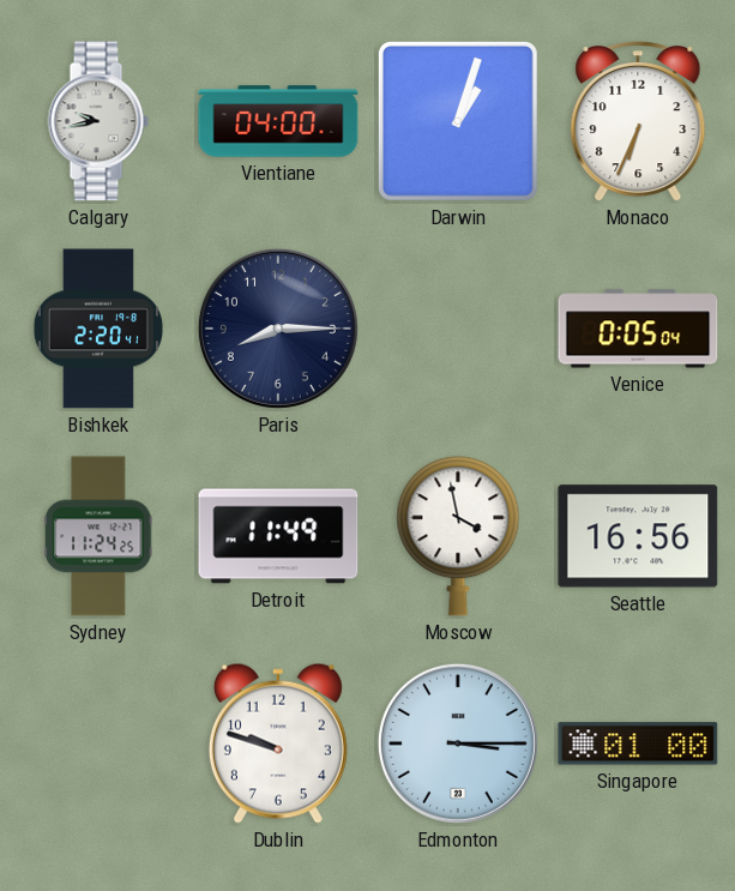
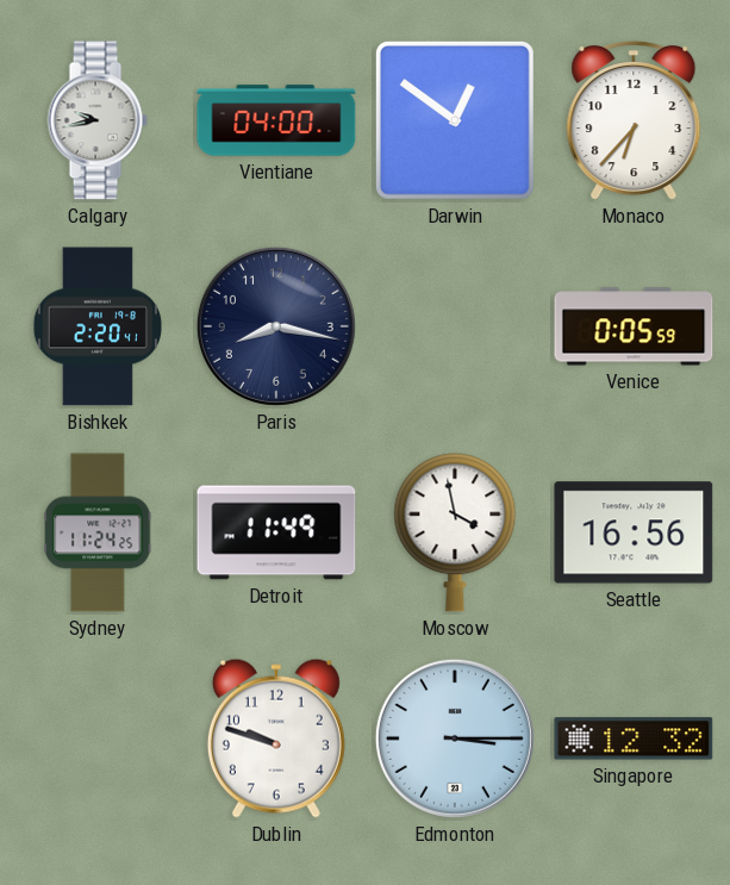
Darwin: 1:03 -> 12:51
Monaco: 6:34 -> 6:37
Paris: 8:15 -> 8:17
Venice: 0:05:04 -> 0:05:59
Singapore: 01:00 -> 12:32
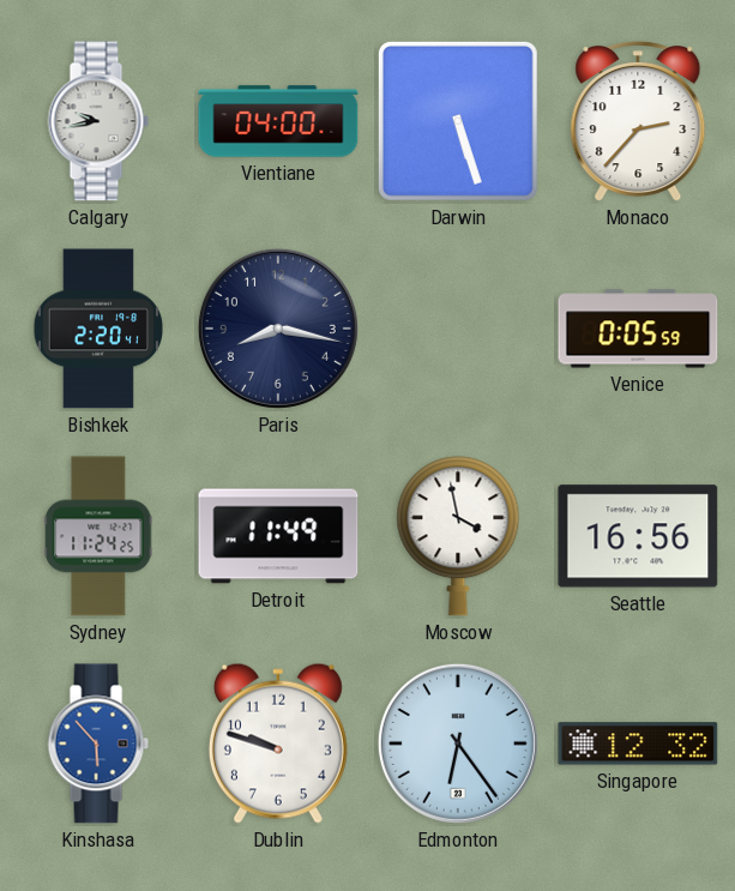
Darwin: 12:51 -> 5:27
Monaco: 6:37 -> 2:37
Kinshasa: none -> 5:53
Edmonton: 3:15 -> 6:24
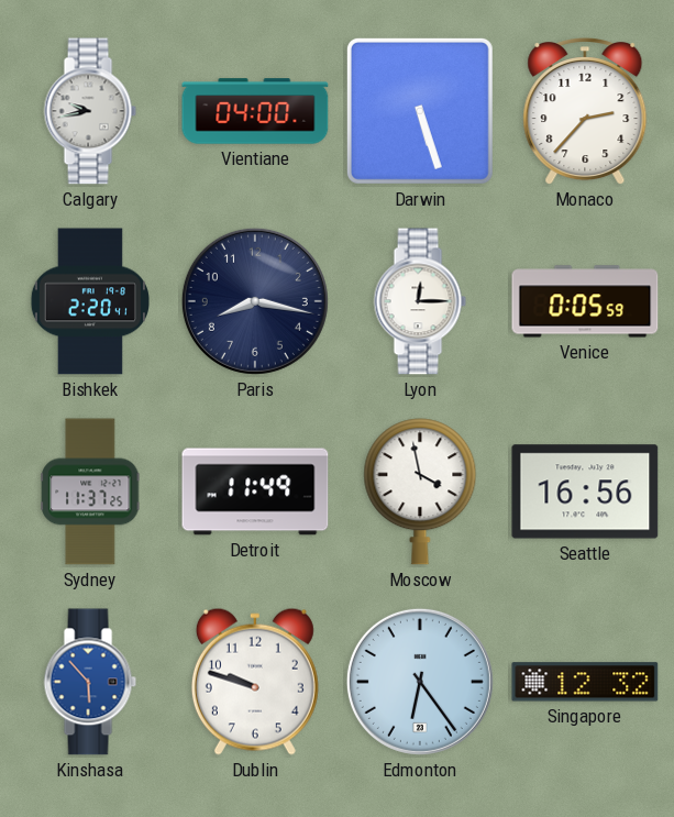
Lyon: none -> 12:15
Sydney: 11:24 -> 11:37
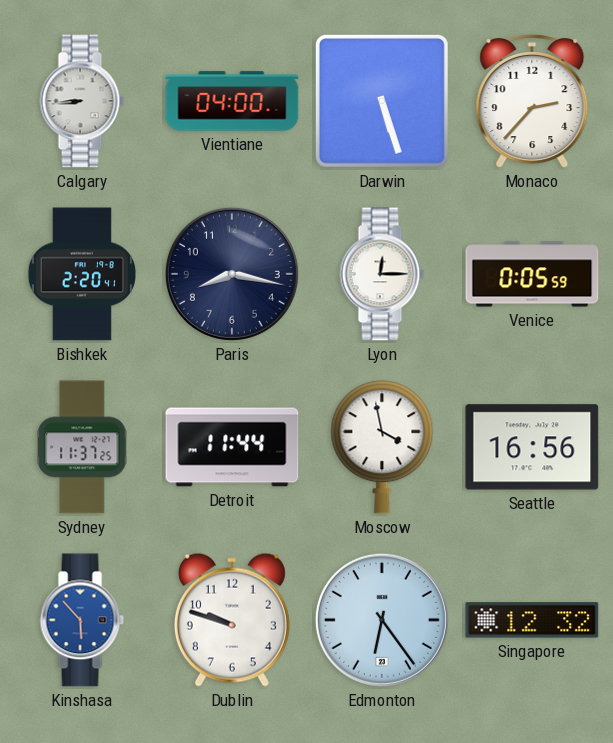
Calgary: 9:43 -> 8:44
Detroit: 11:49 -> 11:44
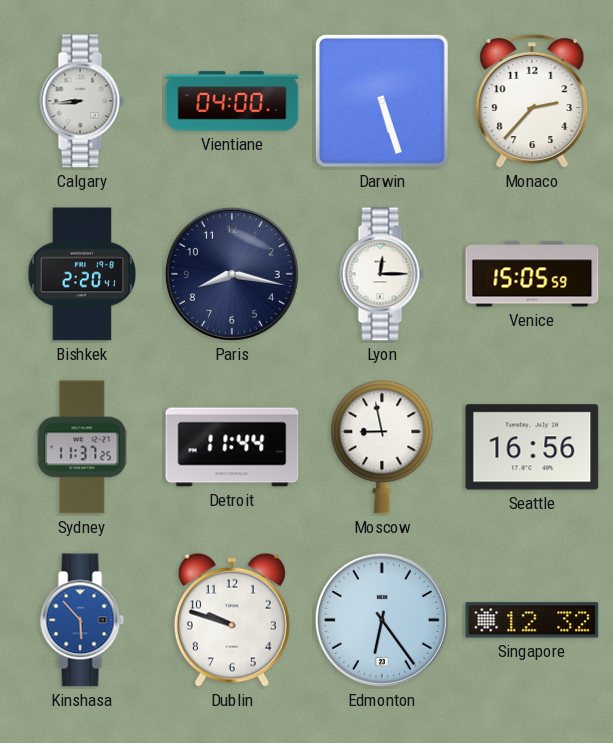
Venice: 0:05 -> 15:05
Moscow: 3:58 -> 8:58
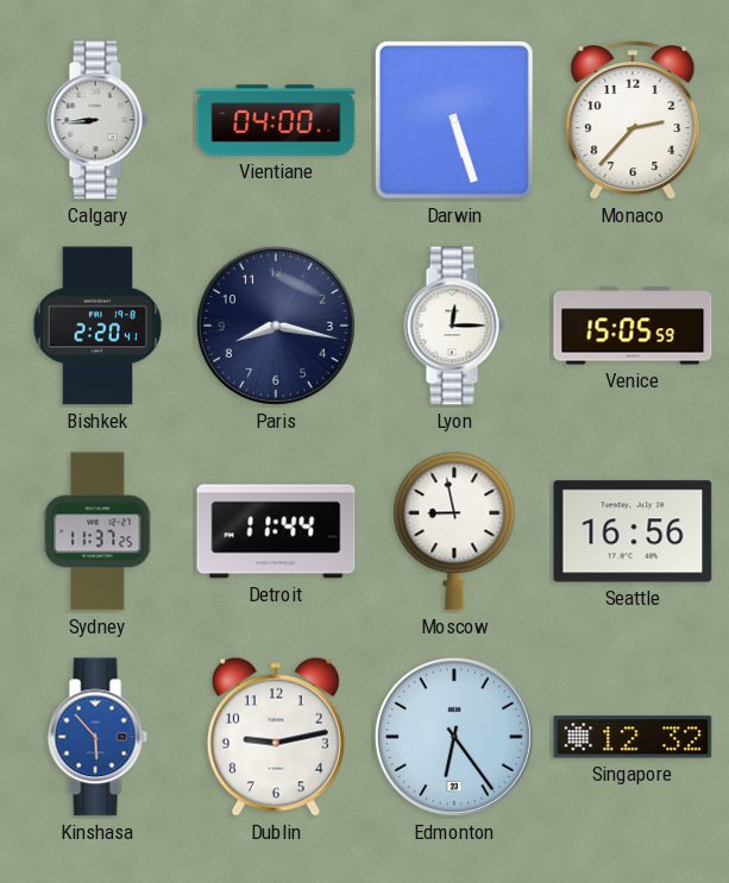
Dublin: 9:48 -> 9:13
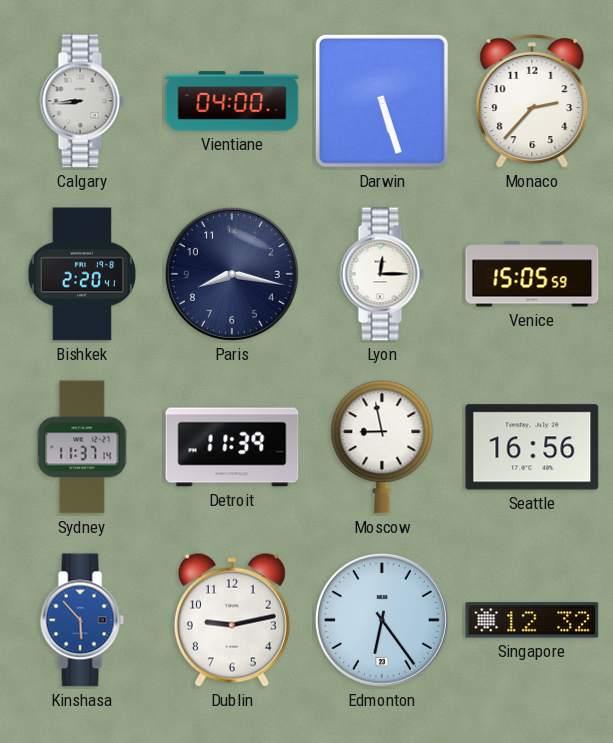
Sydney: 11:37:25 -> 11:37:14
Detroit: 11:44 -> 11:39
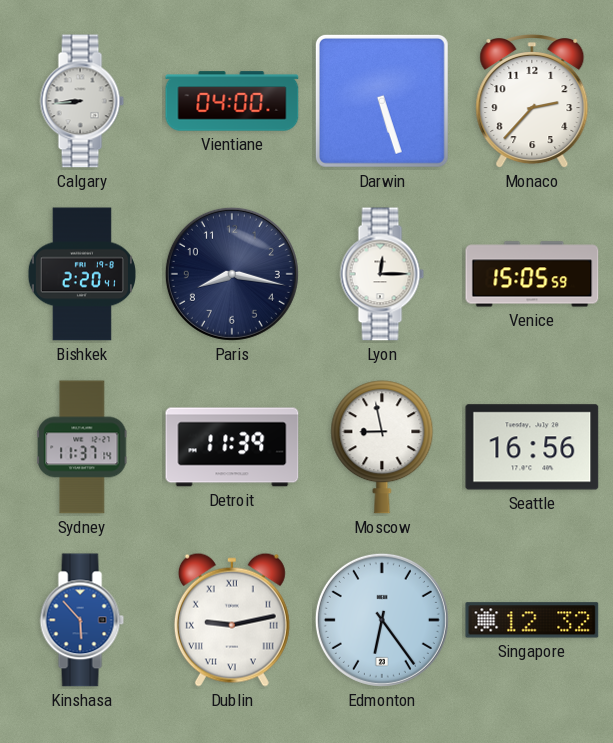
Dublin numerals: Arabic -> Roman
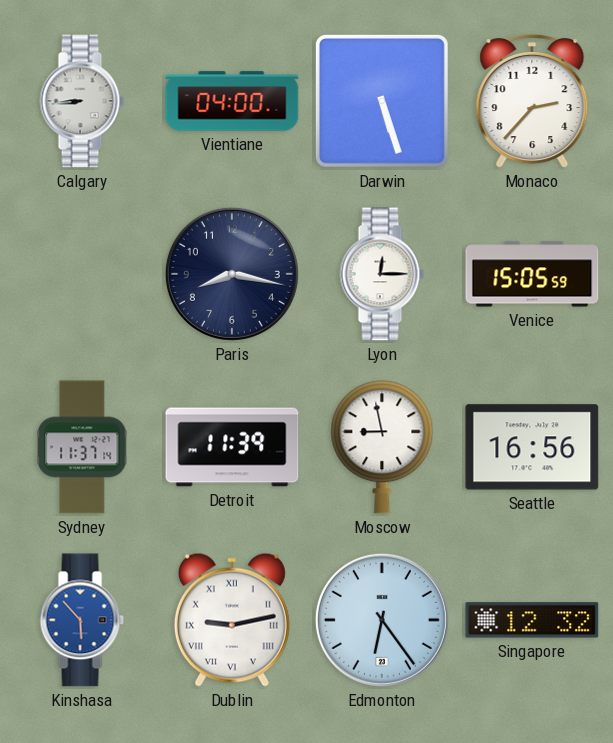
Bishkek: 2:20 -> none
